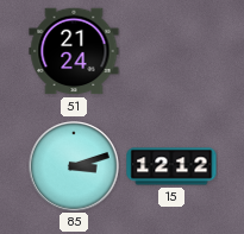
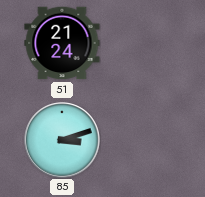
15: 12:12 -> none
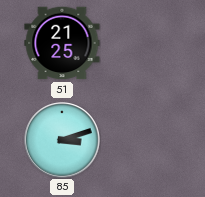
51: 21:24 -> 21:25
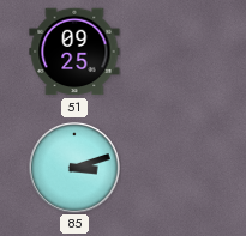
51: 21:25 -> 09:25
